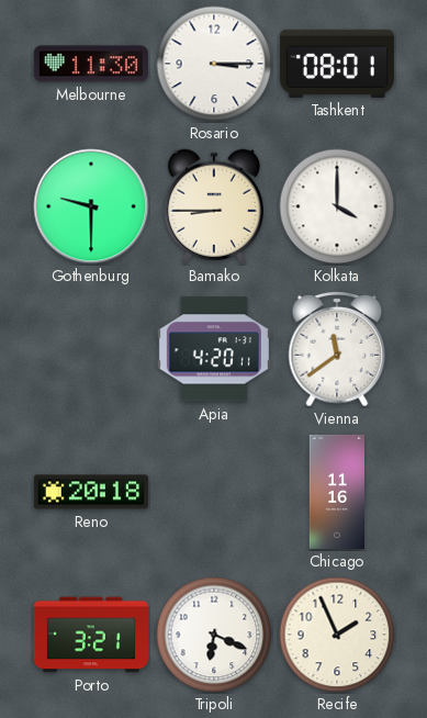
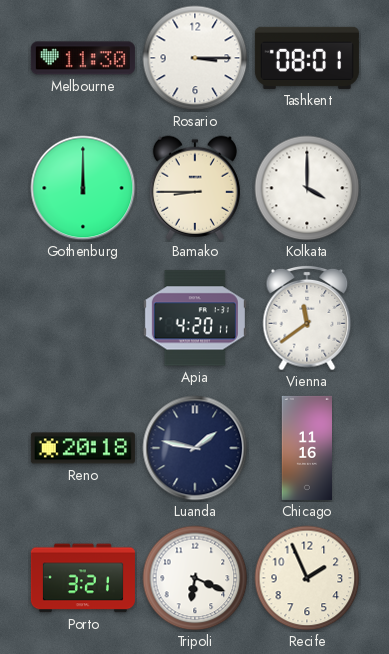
Gothenburg: 9:30 -> 12:00
Luanda: none -> 1:47
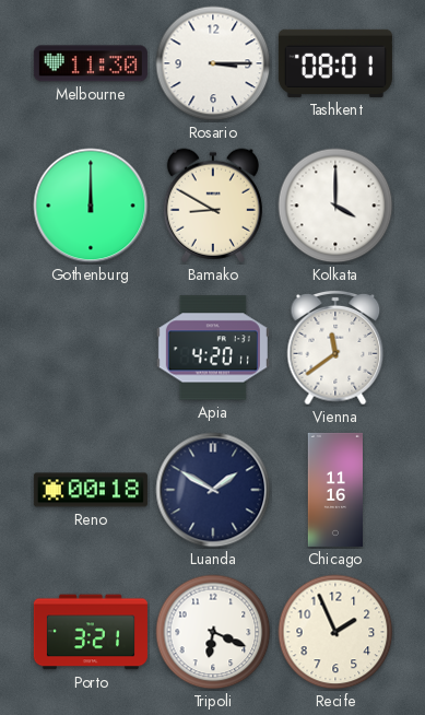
Bamako: 8:45 -> 8:50
Reno: 20:18 -> 00:18
Luanda: 1:47 -> 1:50
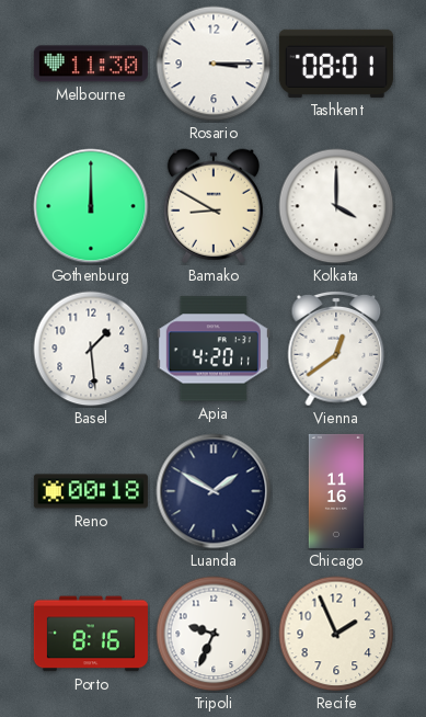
Basel: none -> 1:29
Vienna: 11:39 -> 12:39
Porto: 3:21 -> 8:16
Tripoli: 6:19 -> 9:34
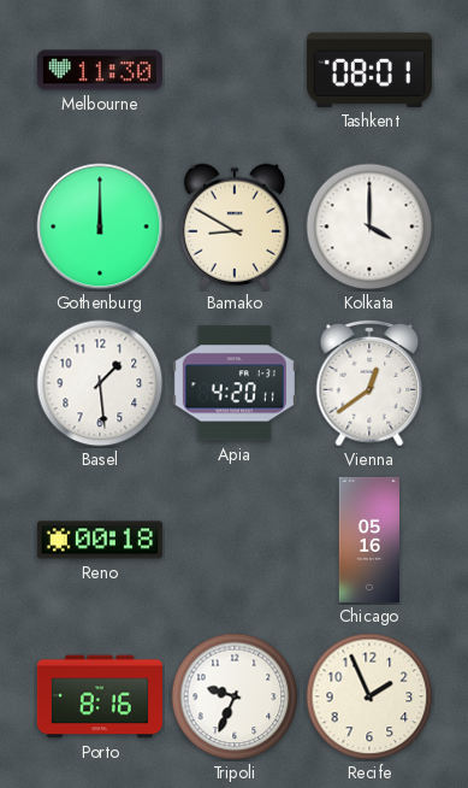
Rosario: 3:15 -> none
Luanda: 1:50 -> none
Chicago: 11:16 -> 05:16
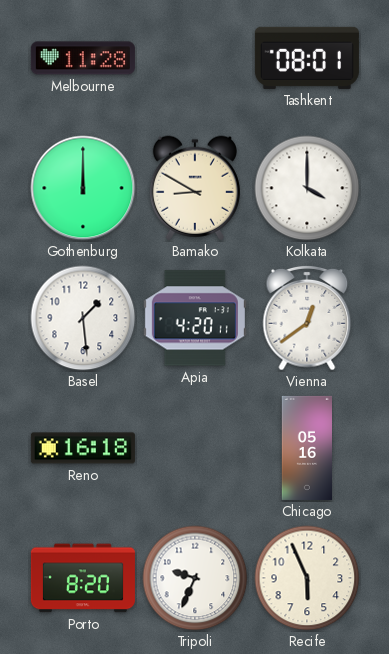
Melbourne: 11:30 -> 11:28
Reno: 00:18 -> 16:18
Porto: 8:16 -> 8:20
Recife: 1:56 -> 5:56
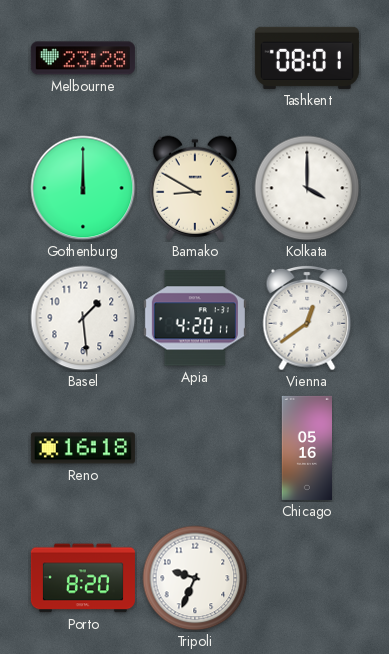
Melbourne: 11:28 -> 23:28
Recife: 5:56 -> none
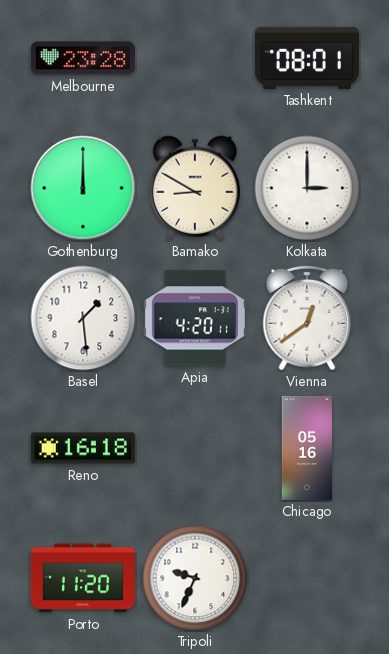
Kolkata: 4:00 -> 3:00
Porto: 8:20 -> 11:20
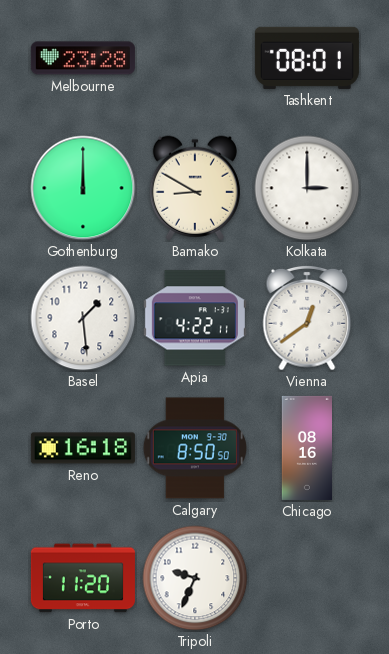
Apia: 4:20 -> 4:22
Calgary: none -> 8:50
Chicago: 05:16 -> 08:16
